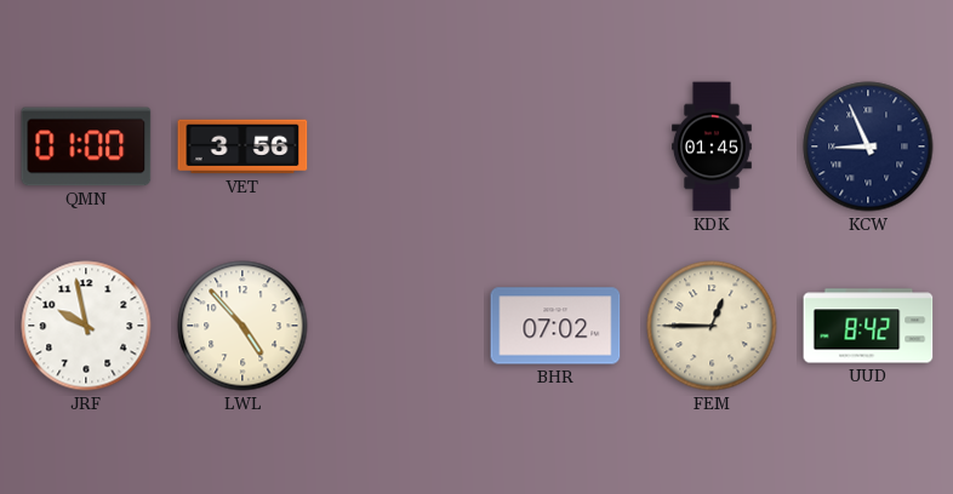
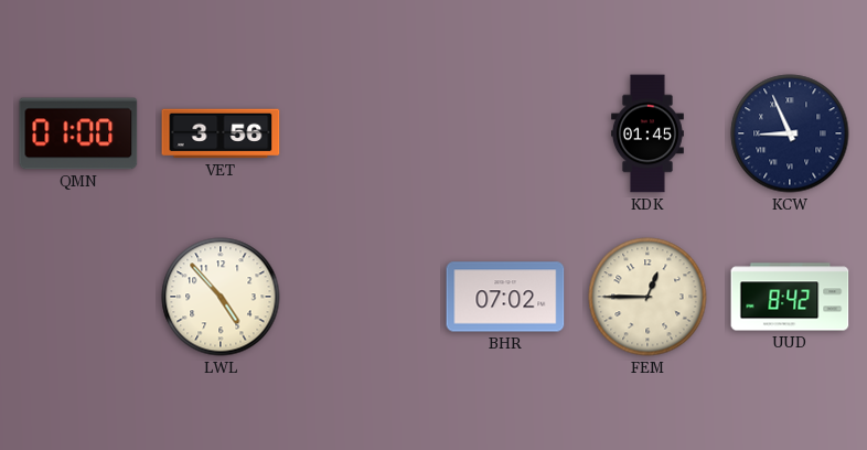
JRF: 9:58 -> none
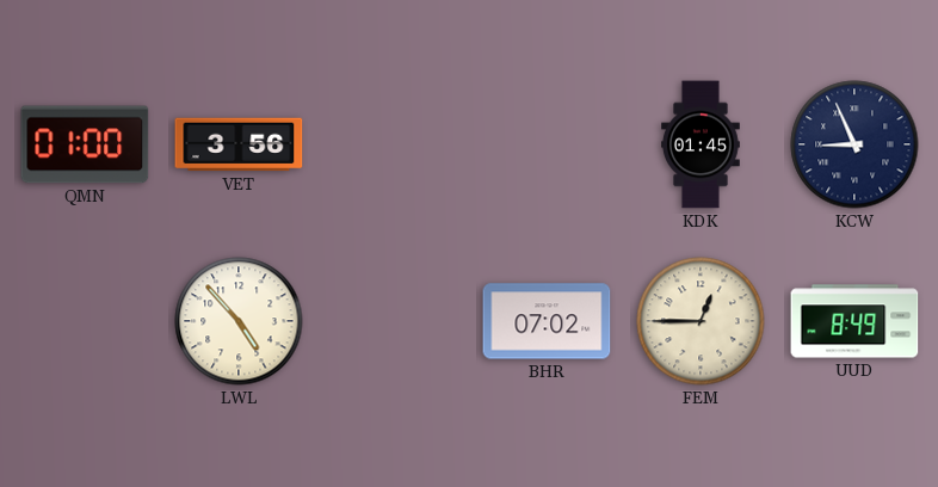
UUD: 8:42 -> 8:49
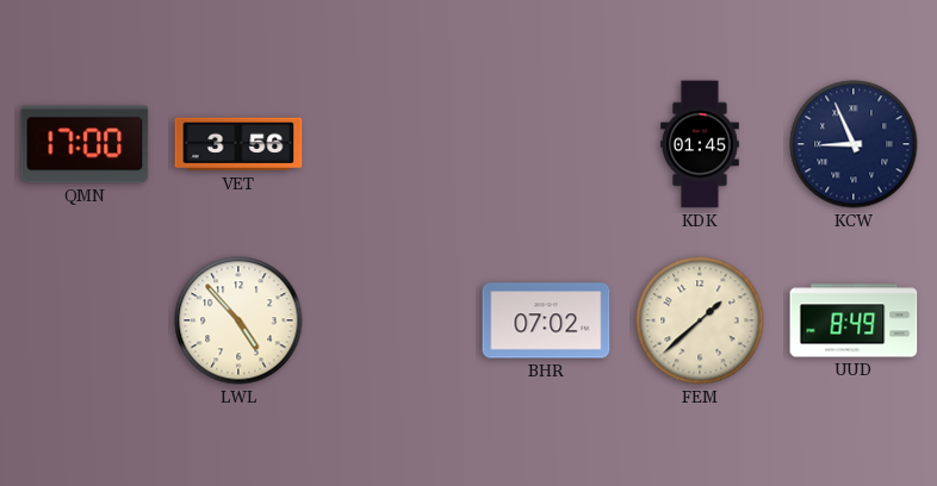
QMN: 01:00 -> 17:00
FEM: 12:45 -> 1:38
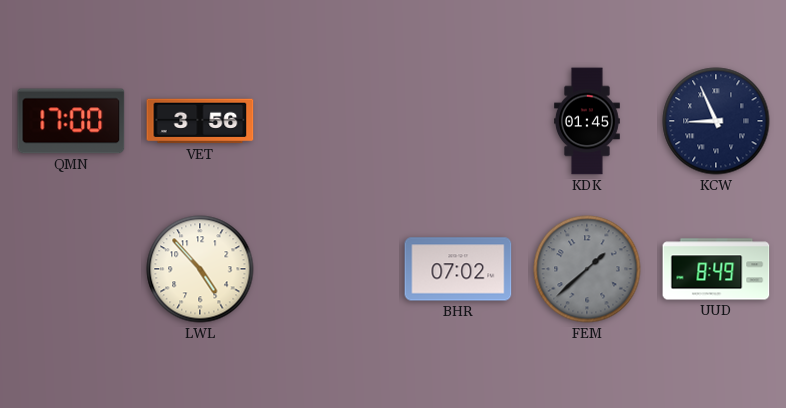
FEM dial: cream -> grey
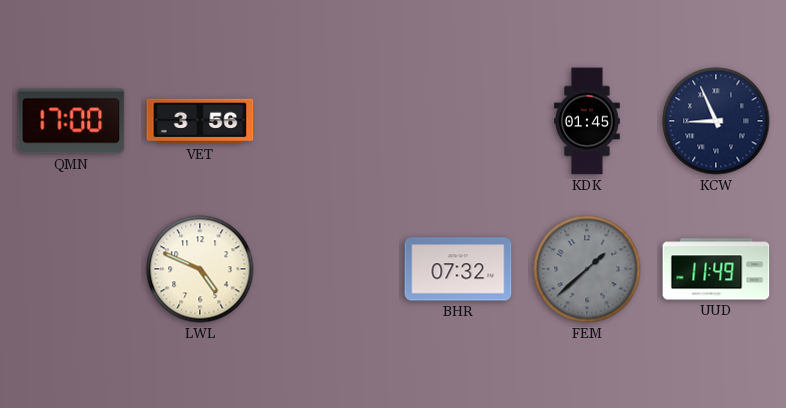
LWL: 4:53 -> 4:49
BHR: 07:02 -> 07:32
UUD: 8:49 -> 11:49
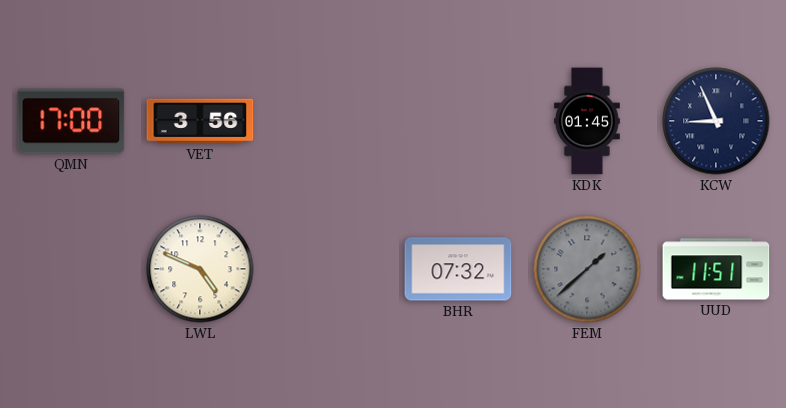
UUD: 11:49 -> 11:51
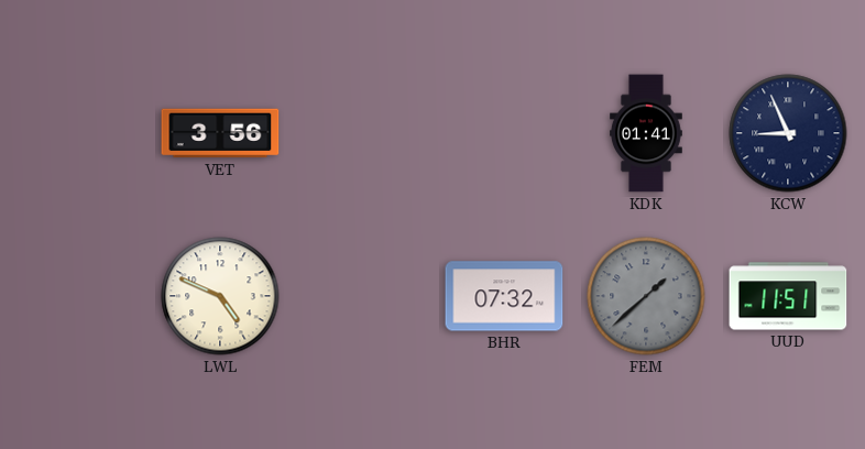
QMN: 17:00 -> none
KDK: 01:45 -> 01:41
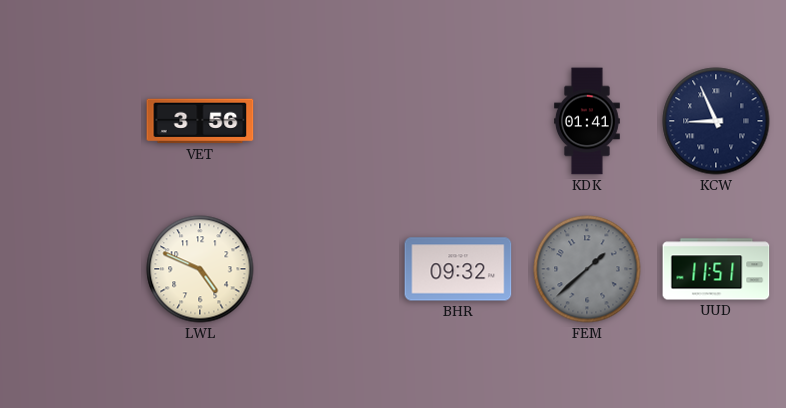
BHR: 07:32 -> 09:32
